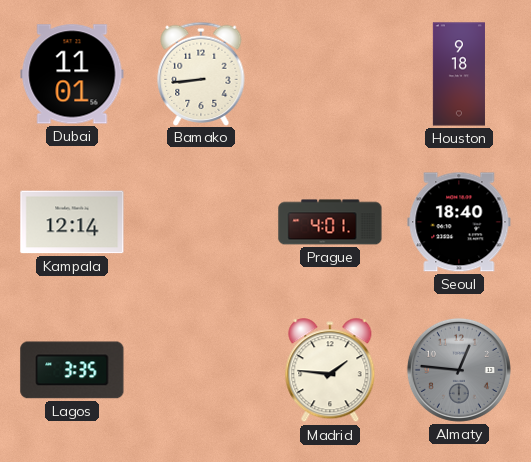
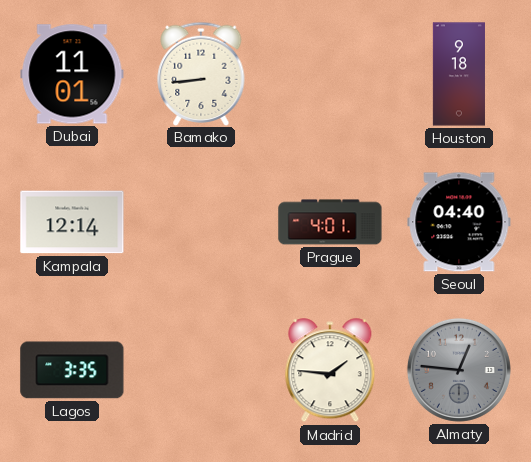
Seoul: 18:40 -> 04:40
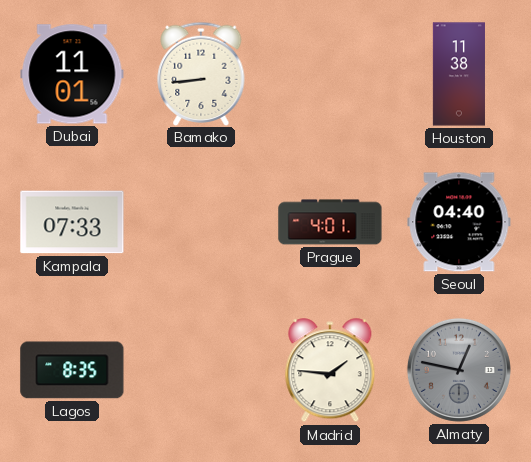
Houston: 9:18 -> 11:38
Kampala: 12:14 -> 07:33
Lagos: 3:35 -> 8:35
Almaty: 12:46 -> 12:47
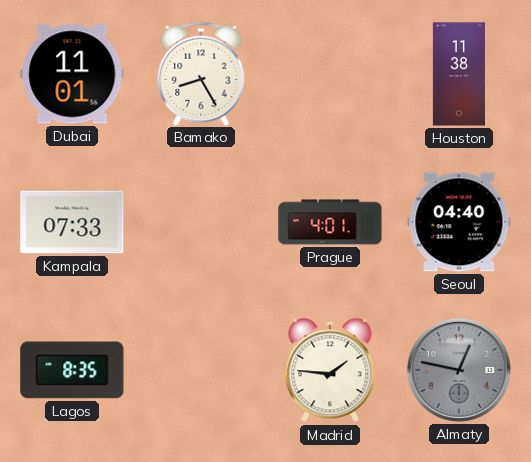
Bamako: 8:44 -> 8:25
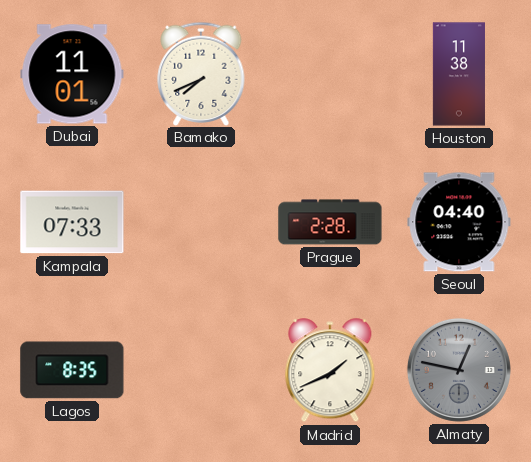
Bamako: 8:25 -> 7:41
Prague: 4:01 -> 2:28
Madrid: 1:46 -> 1:41
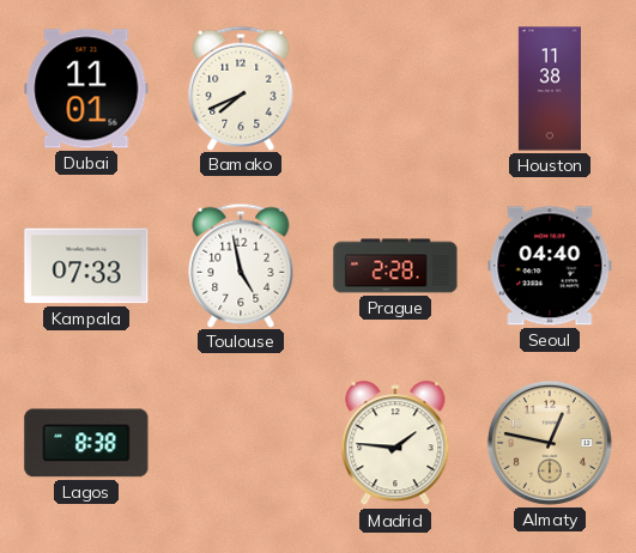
Toulouse: none -> 4:58
Lagos: 8:35 -> 8:38
Madrid: 1:41 -> 1:46
Almaty dial: grey -> champagne
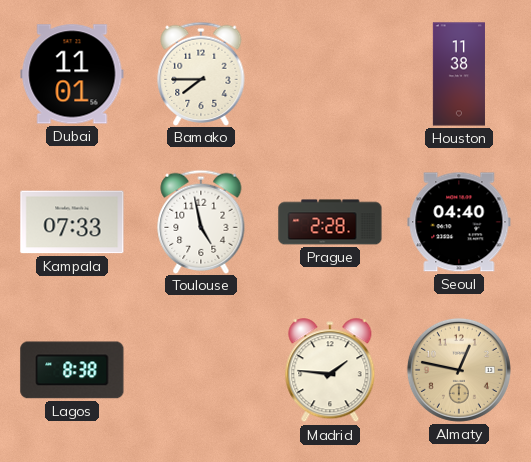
Bamako: 7:41 -> 7:45
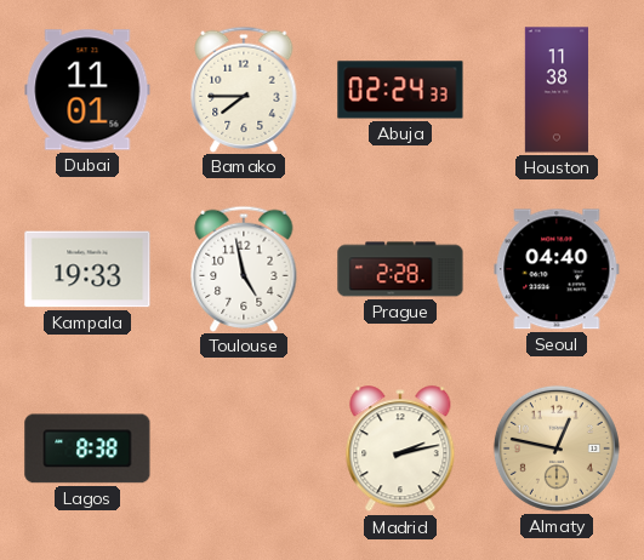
Abuja: none -> 02:24
Kampala: 07:33 -> 19:33
Madrid: 1:46 -> 2:13
